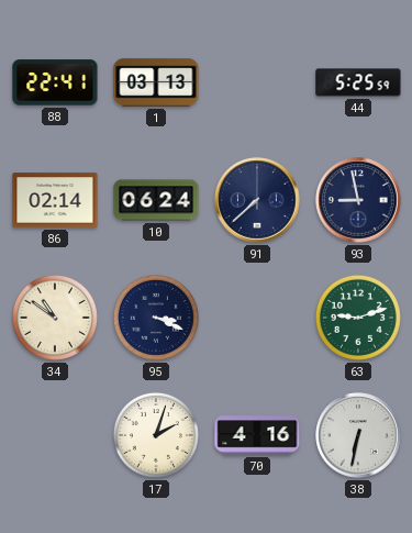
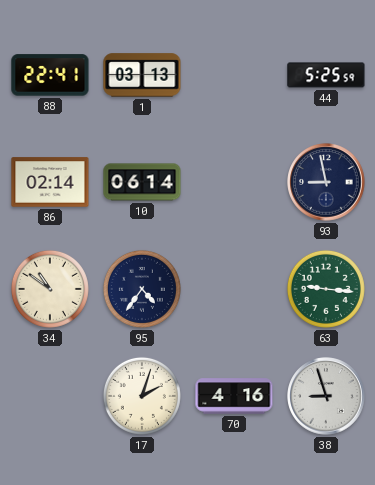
10: 06:24 -> 06:14
91: 7:38 -> none
95: 3:19 -> 4:36
63: 9:12 -> 9:16
38: 6:32 -> 8:57
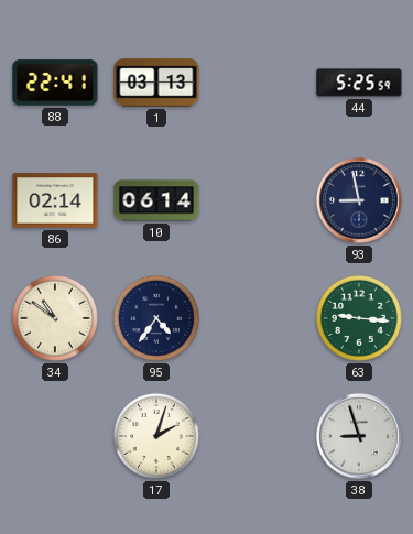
70: 4:16 -> none
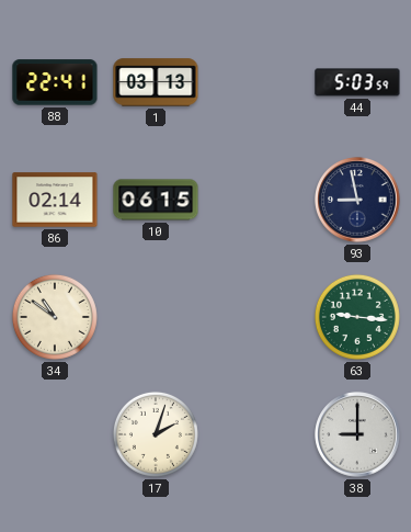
44: 5:25 -> 5:03
10: 06:14 -> 06:15
95: 4:36 -> none
38: 8:57 -> 9:00
